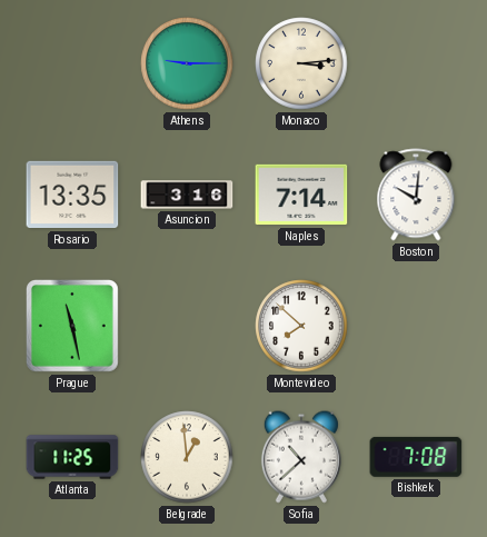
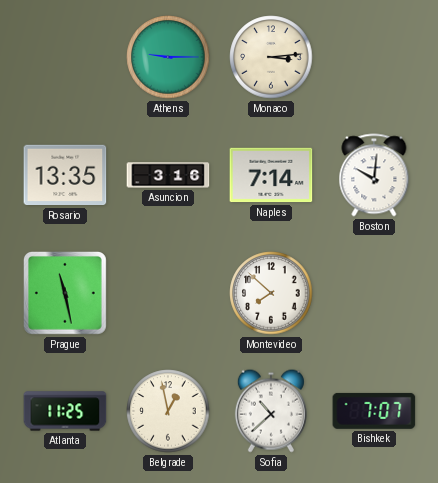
Belgrade: 12:59 -> 12:58
Bishkek: 7:08 -> 7:07
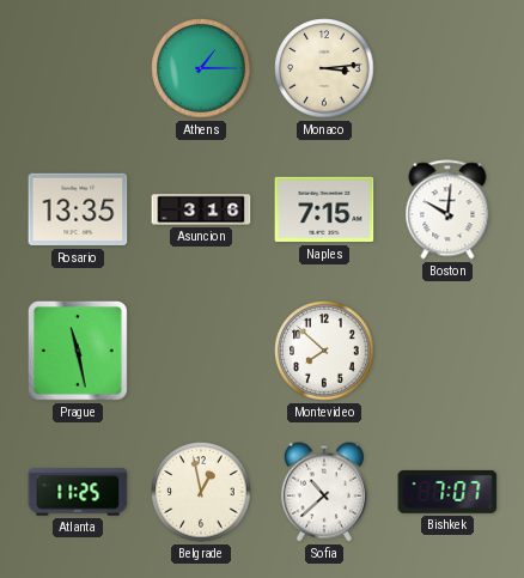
Athens: 9:15 -> 1:15
Naples: 7:14 -> 7:15
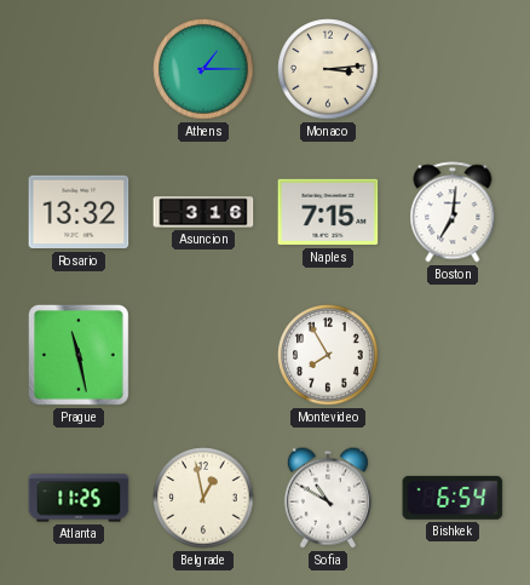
Rosario: 13:35 -> 13:32
Boston: 10:01 -> 7:01
Montevideo: 7:52 -> 7:55
Sofia: 10:38 -> 10:50
Bishkek: 7:07 -> 6:54
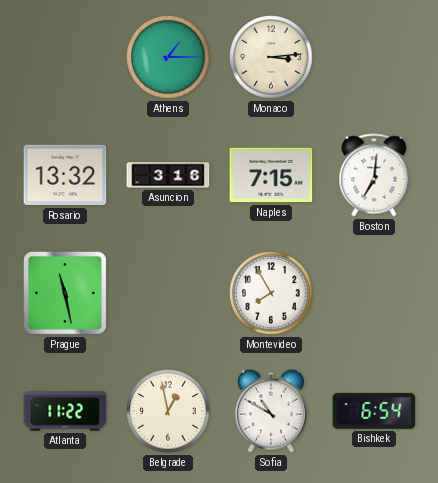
Atlanta: 11:25 -> 11:22
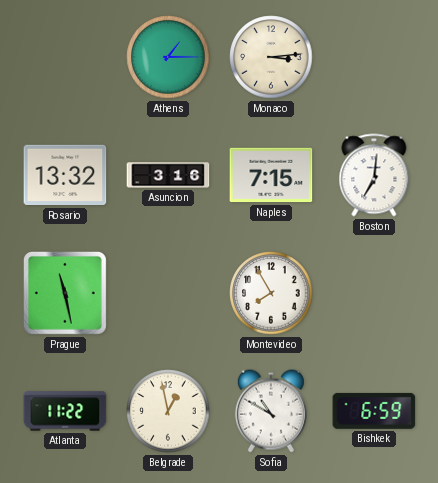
Bishkek: 6:54 -> 6:59
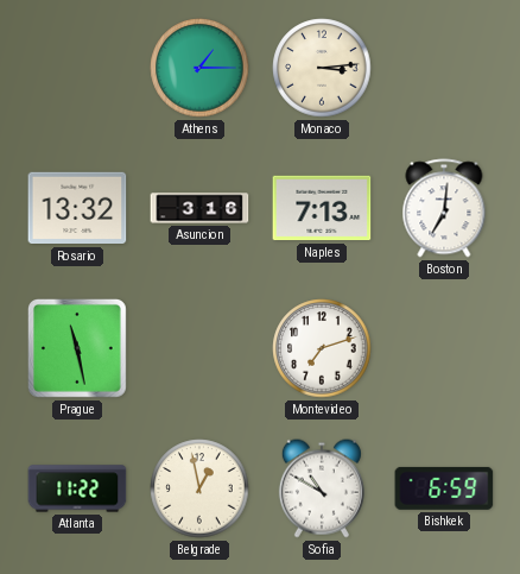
Naples: 7:15 -> 7:13
Montevideo: 7:55 -> 7:12
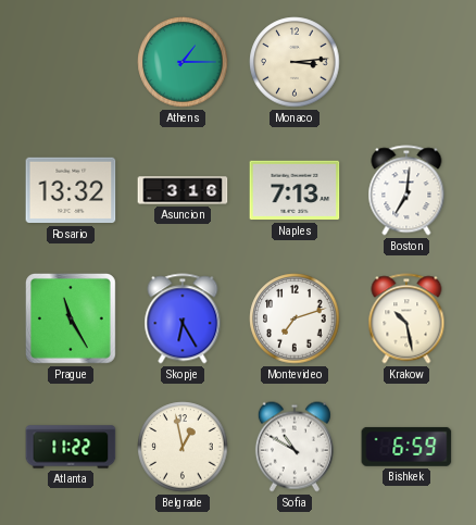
Prague: 11:28 -> 11:25
Skopje: none -> 6:25
Krakow: none -> 10:28
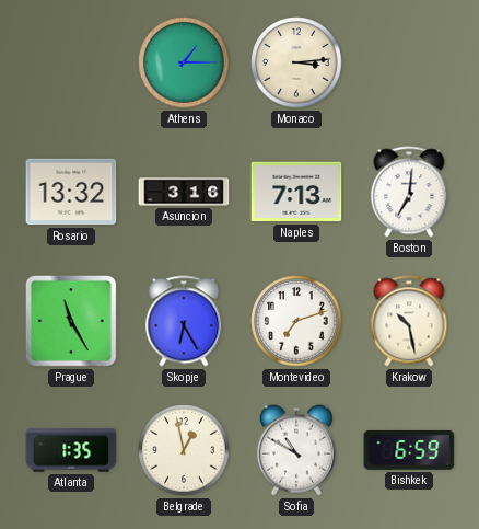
Atlanta: 11:22 -> 1:35
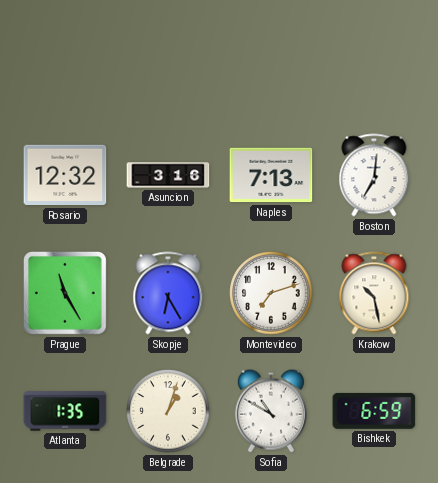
Athens: 1:15 -> none
Monaco: 3:14 -> none
Rosario: 13:32 -> 12:32
Belgrade: 12:58 -> 1:03
